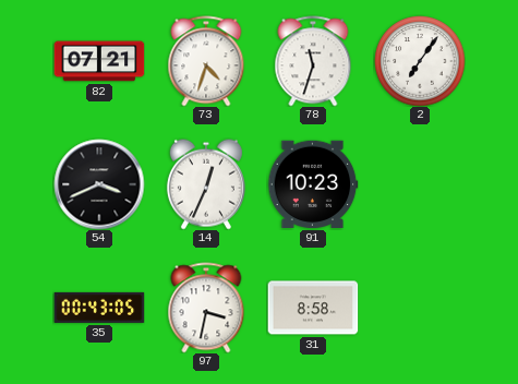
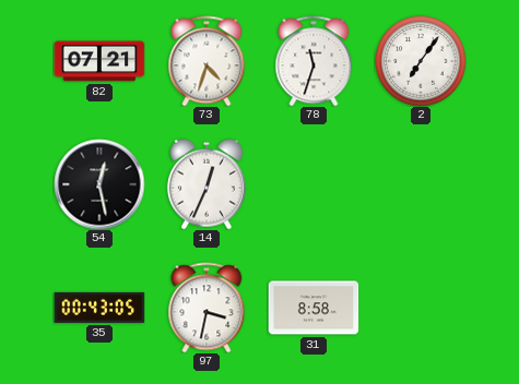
54: 3:41 -> 12:28
91: 10:23 -> none
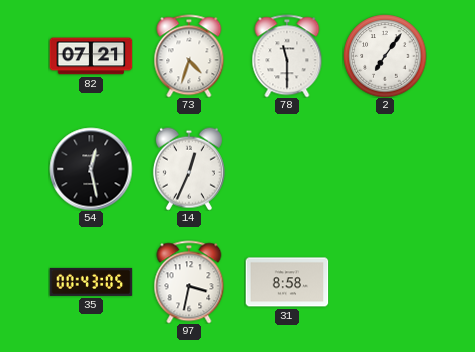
78: 11:33 -> 11:30
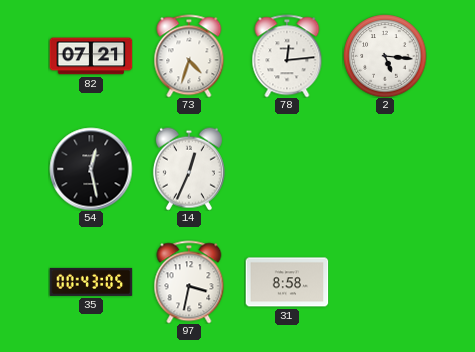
78: 11:30 -> 12:14
2: 7:06 -> 5:16
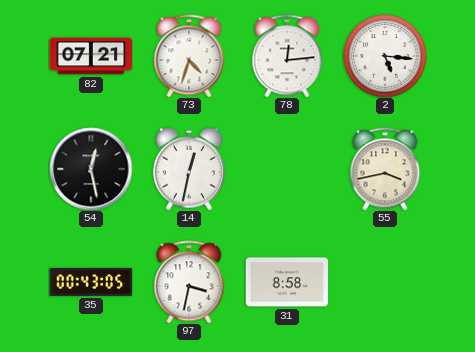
14: 12:34 -> 12:32
55: none -> 3:43
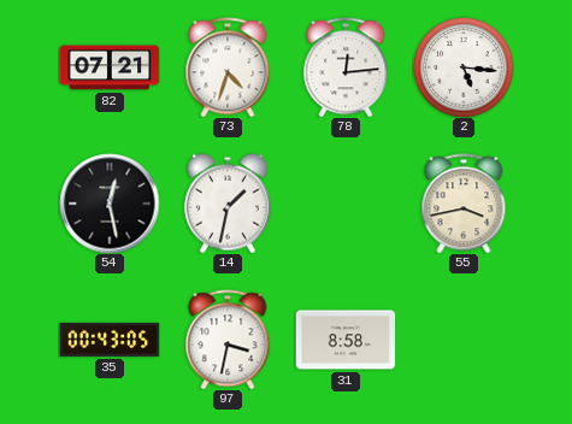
14: 12:32 -> 1:32
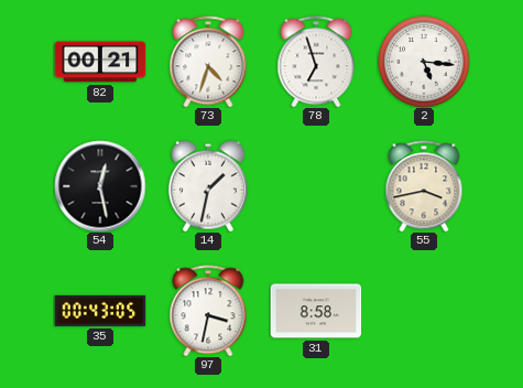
82: 07:21 -> 00:21
78: 12:14 -> 6:57
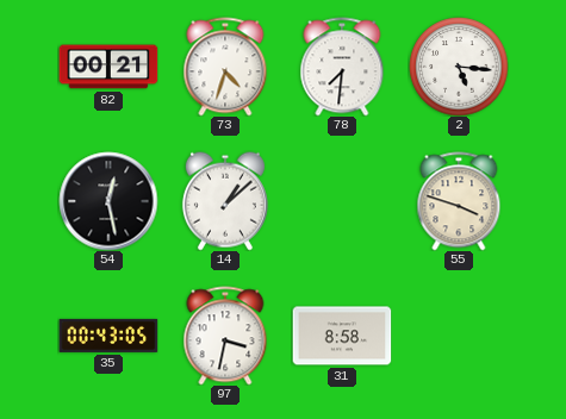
78: 6:57 -> 7:31
14: 1:32 -> 1:08
55: 3:43 -> 3:48
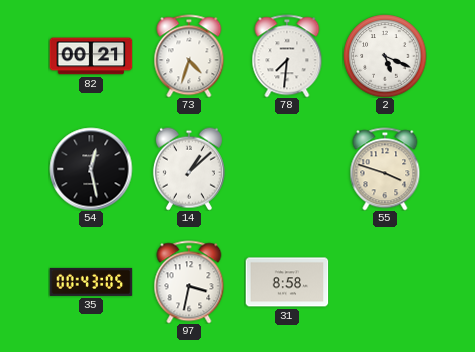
2: 5:16 -> 5:19
